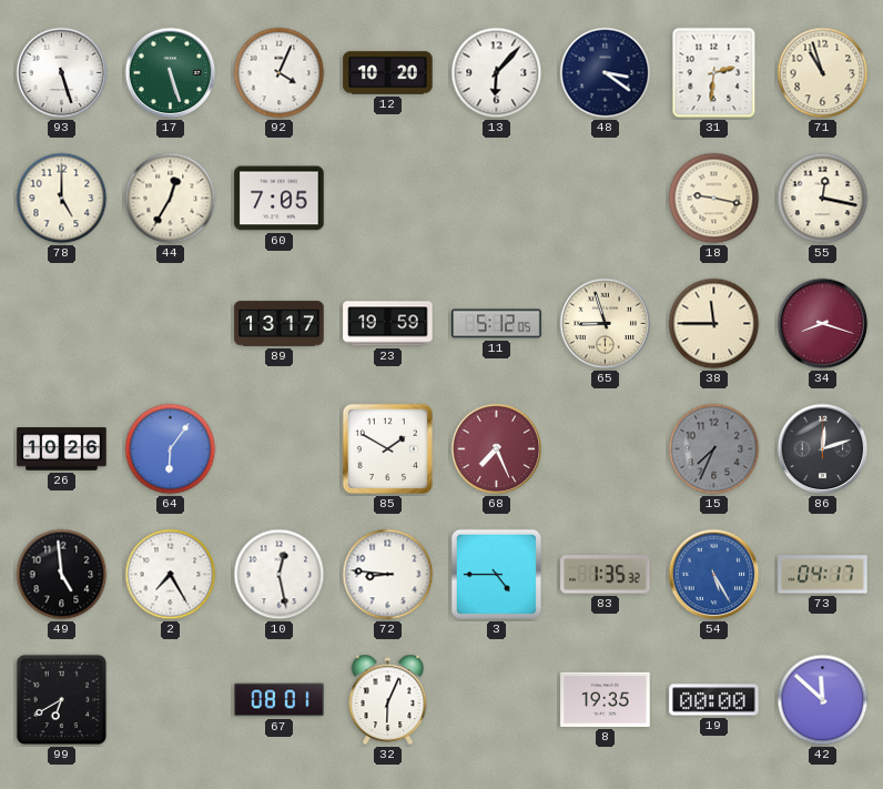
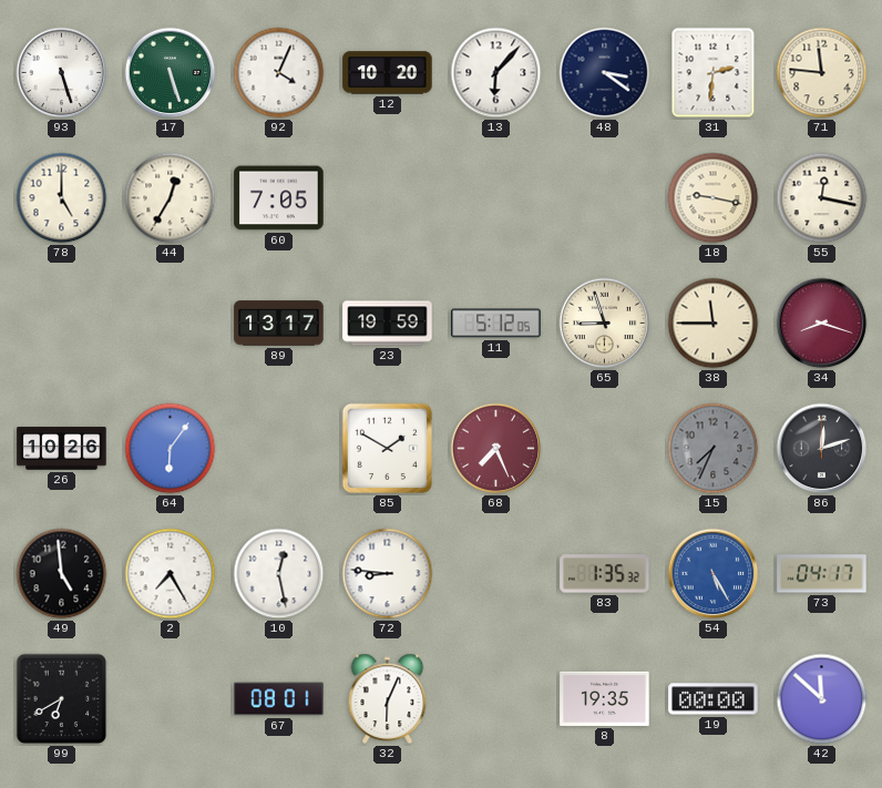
71: 10:57 -> 11:46
3: 4:45 -> none
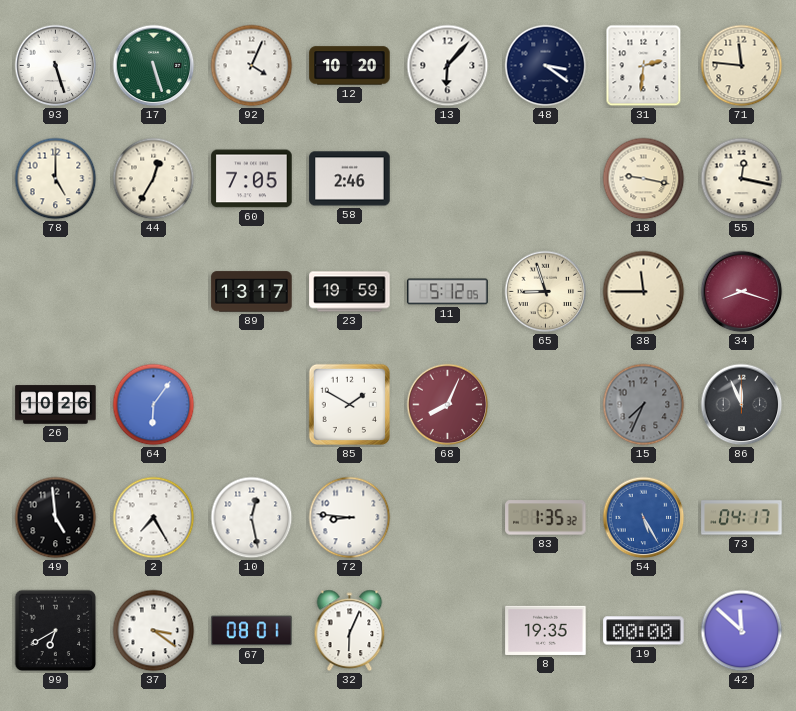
58: none -> 2:46
68: 7:26 -> 8:04
86: 12:12 -> 11:56
37: none -> 3:21
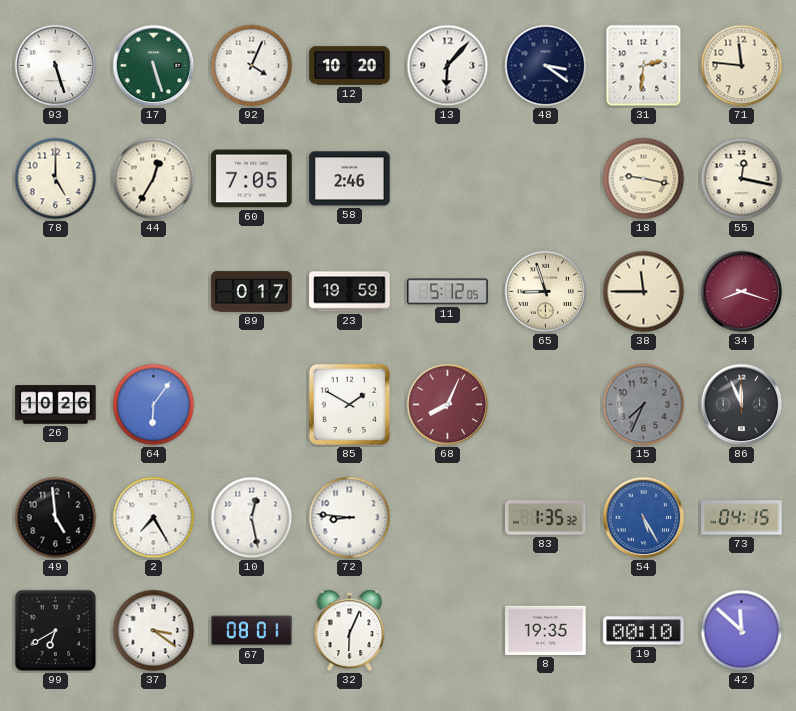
89: 13:17 -> 0:17
73: 04:17 -> 04:15
19: 00:00 -> 00:10
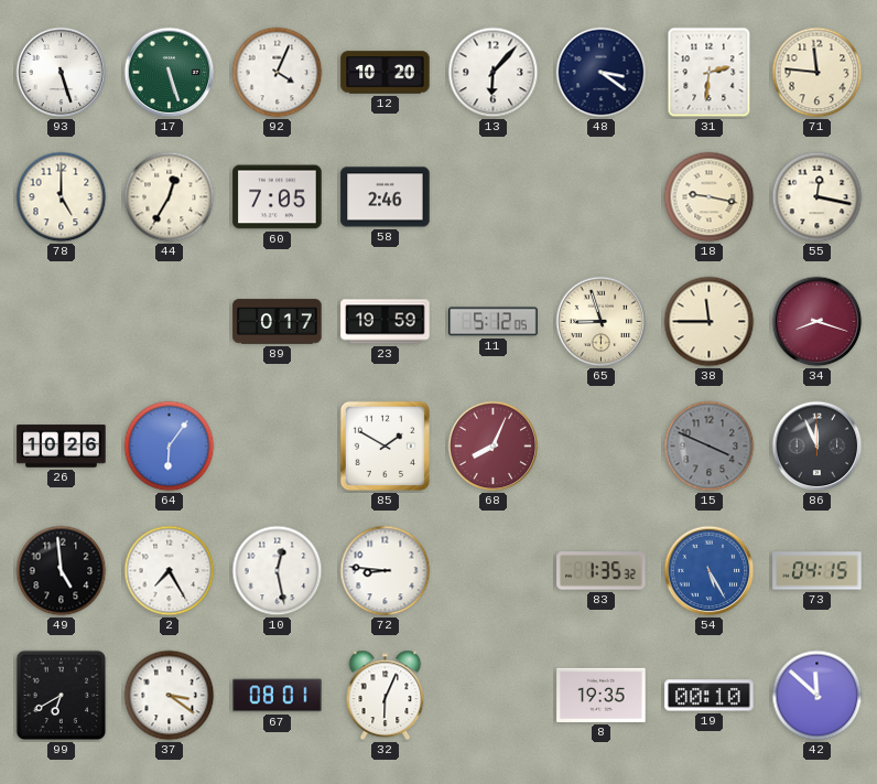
15: 7:34 -> 3:49
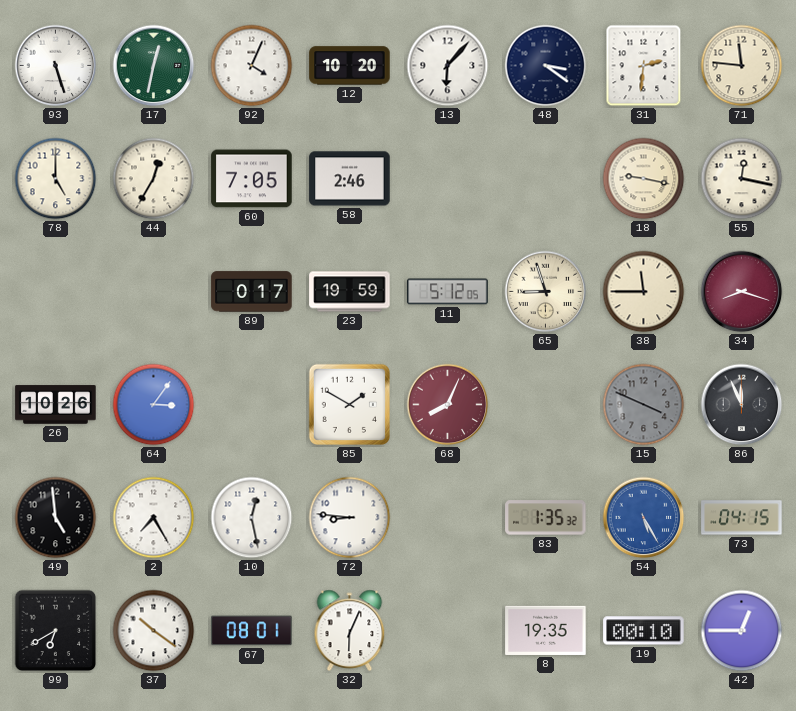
17: 5:27 -> 12:32
64: 6:06 -> 3:06
37: 3:21 -> 10:21
42: 11:52 -> 12:45
